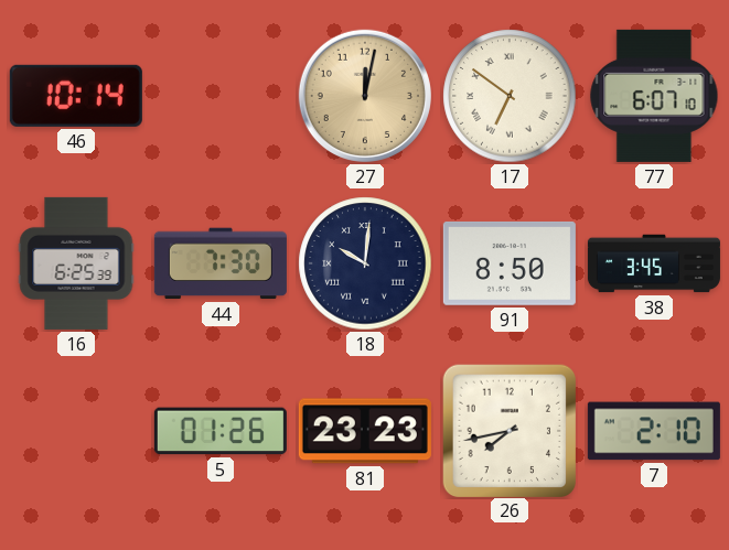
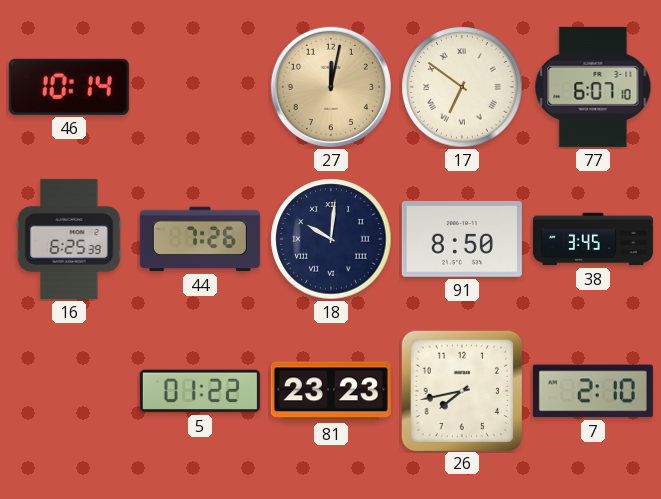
44: 7:30 -> 7:26
5: 01:26 -> 01:22
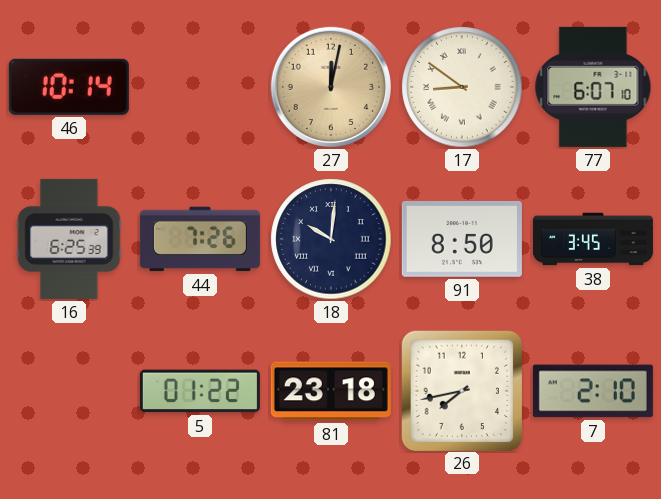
17: 6:51 -> 8:51
81: 23:23 -> 23:18
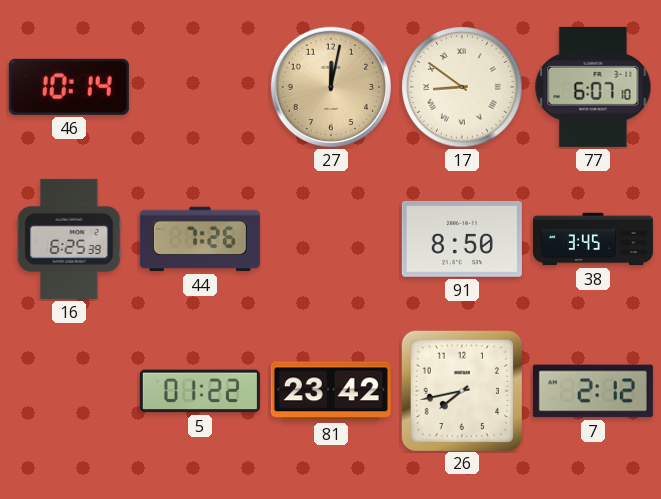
18: 10:01 -> none
81: 23:18 -> 23:42
7: 2:10 -> 2:12
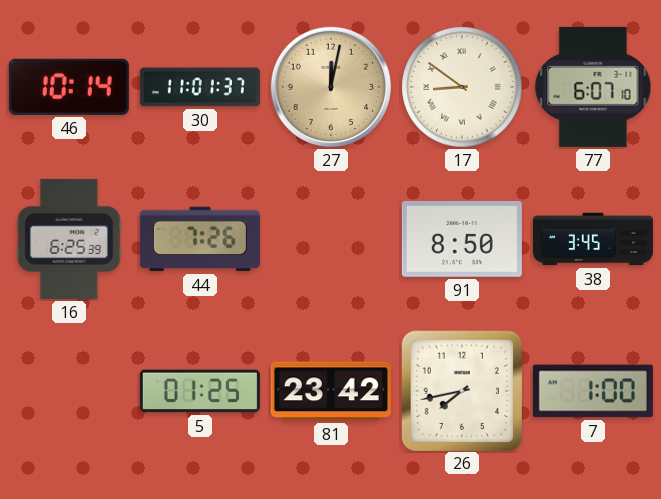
30: none -> 11:01
5: 01:22 -> 01:25
7: 2:12 -> 1:00
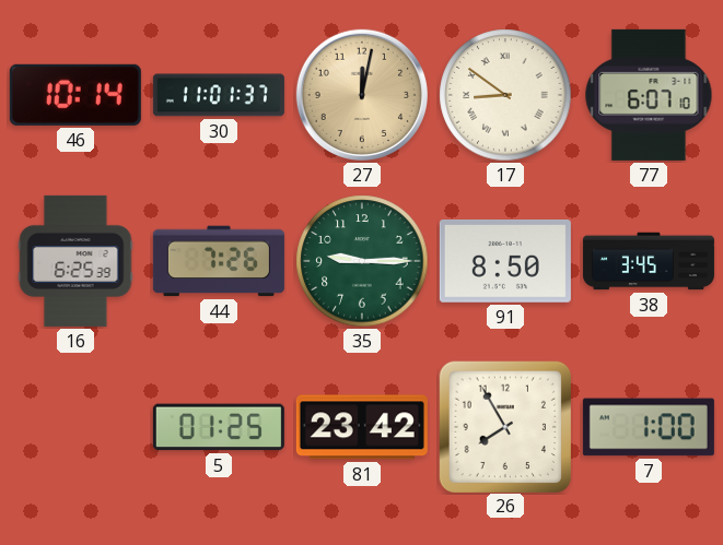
35: none -> 9:15
26: 7:43 -> 7:55
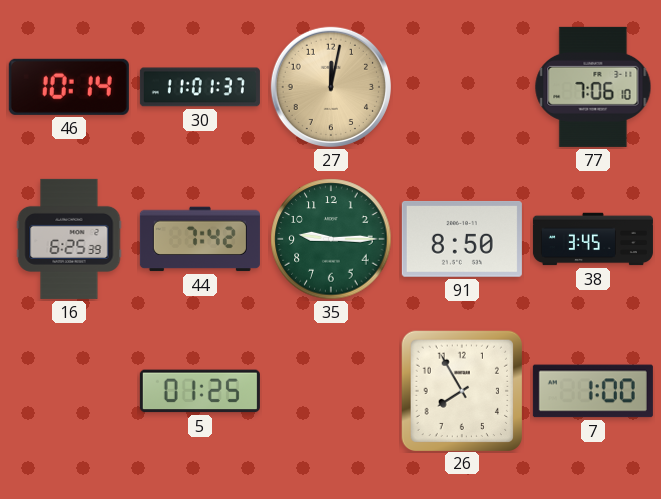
17: 8:51 -> none
77: 6:07 -> 7:06
44: 7:26 -> 7:42
81: 23:42 -> none
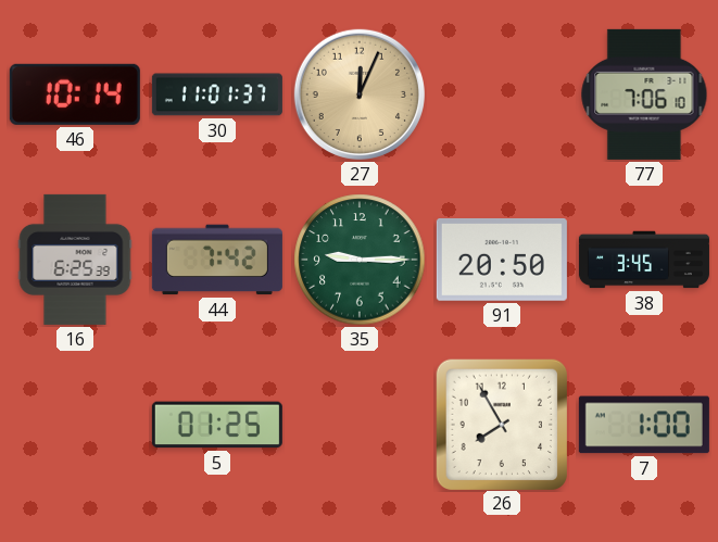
27: 12:02 -> 12:04
91: 8:50 -> 20:50
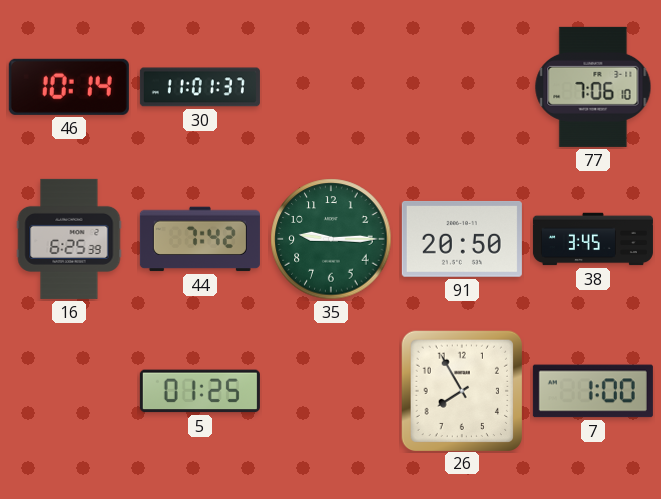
27: 12:04 -> none
